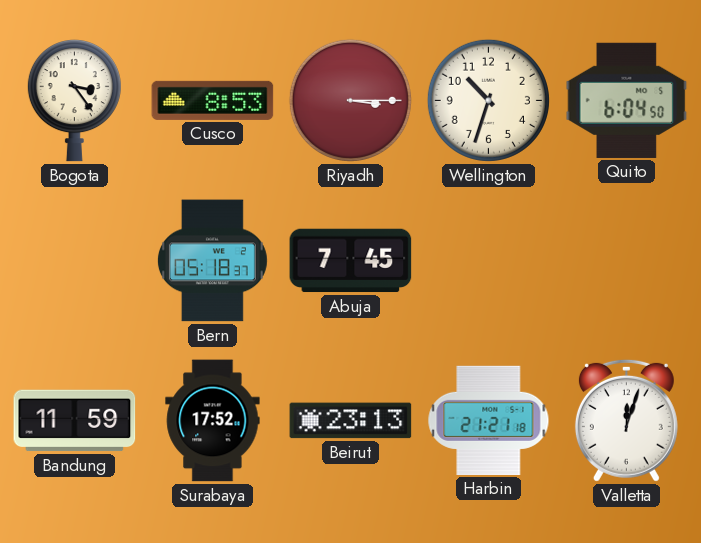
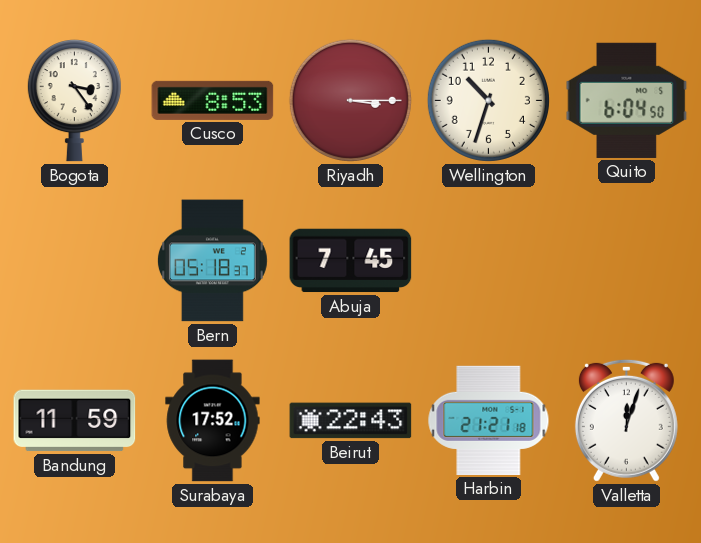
Beirut: 23:13 -> 22:43
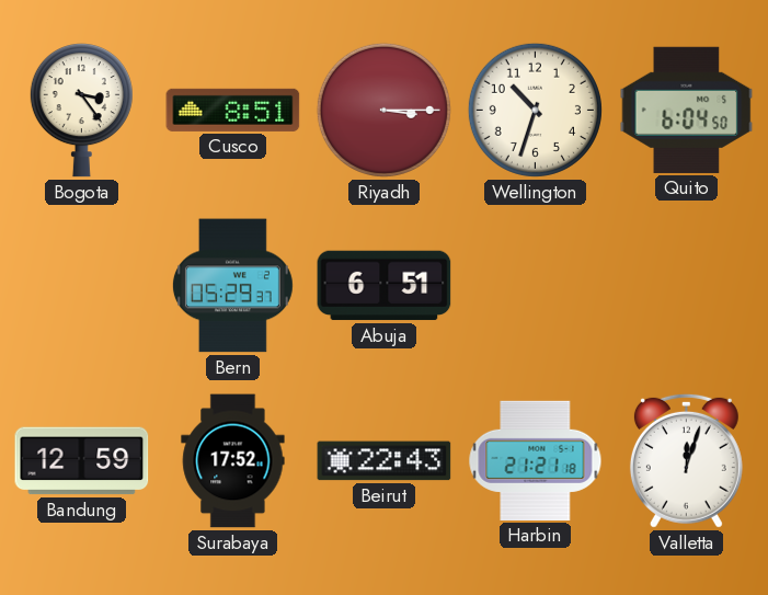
Cusco: 8:53 -> 8:51
Bern: 05:18 -> 05:29
Abuja: 7:45 -> 6:51
Bandung: 11:59 -> 12:59
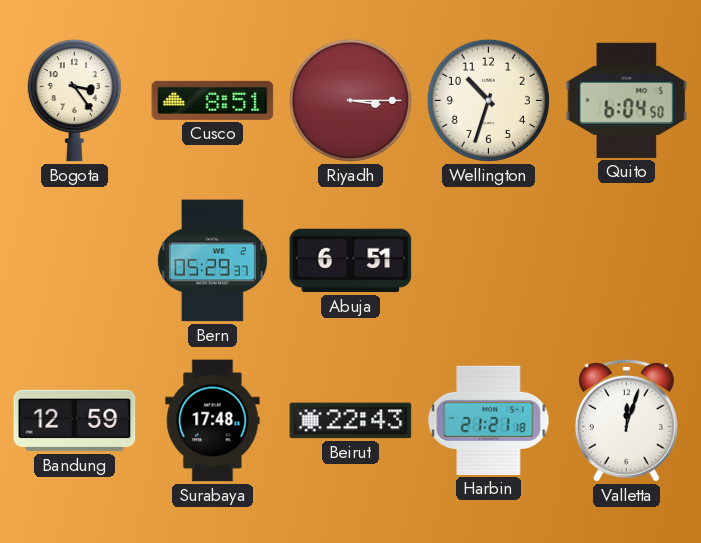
Surabaya: 17:52 -> 17:48
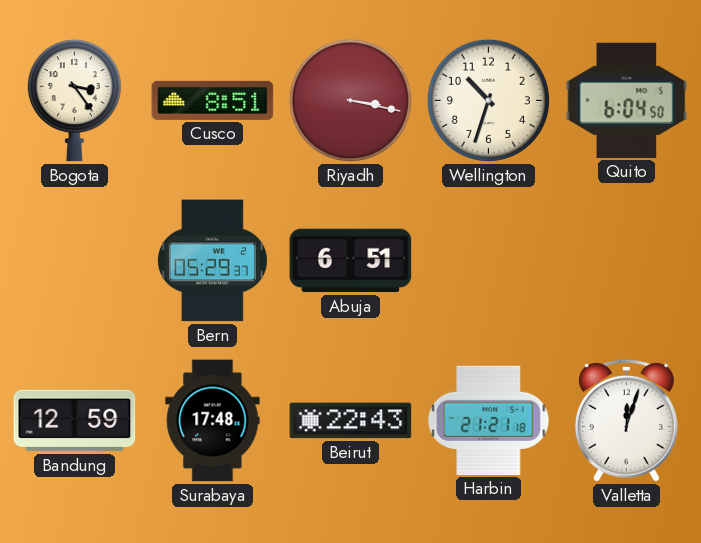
Riyadh: 3:15 -> 3:17
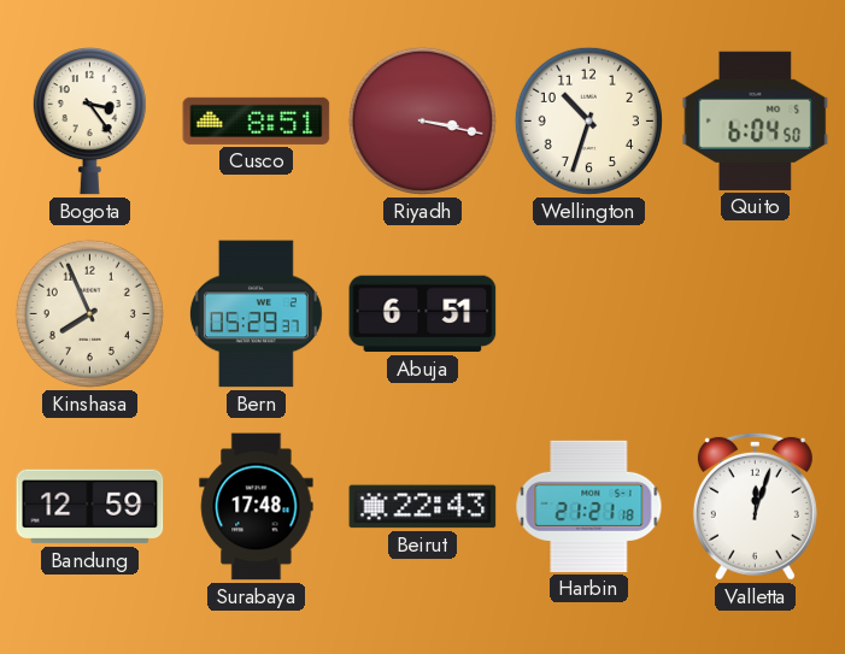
Kinshasa: none -> 7:56
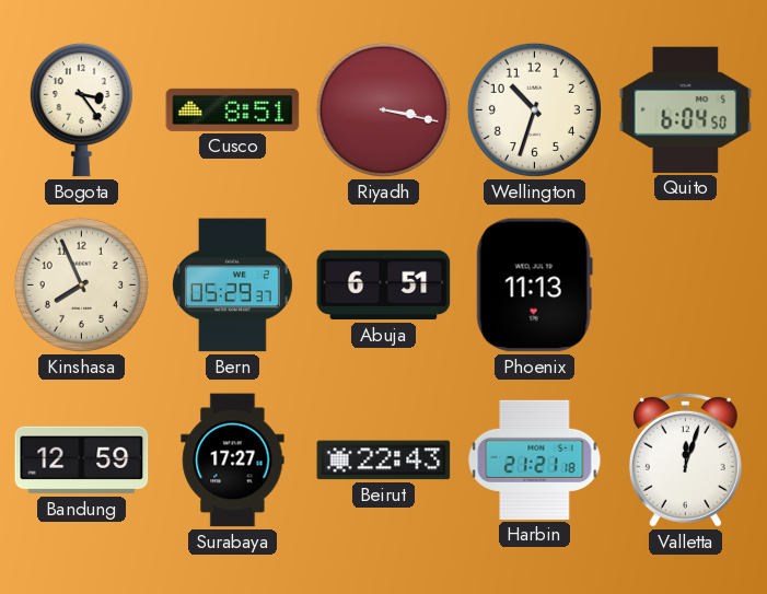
Phoenix: none -> 11:13
Surabaya: 17:48 -> 17:27
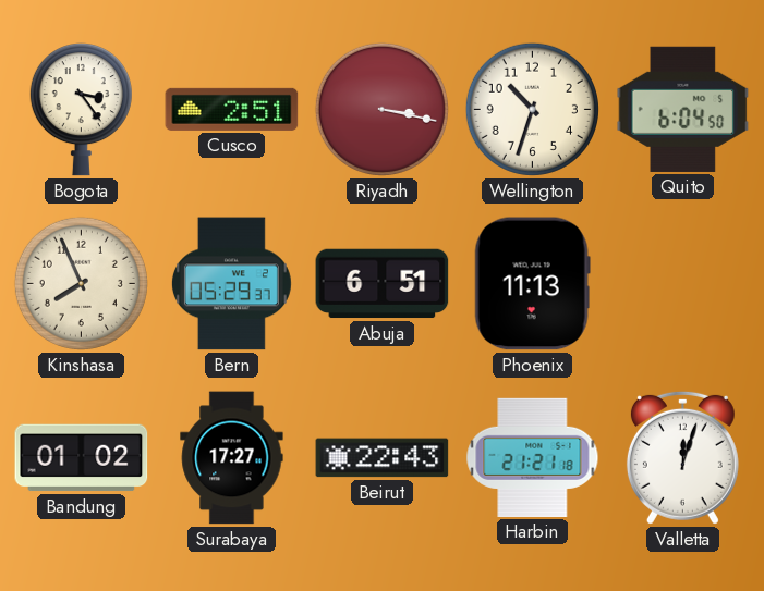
Cusco: 8:51 -> 2:51
Bandung: 12:59 -> 01:02
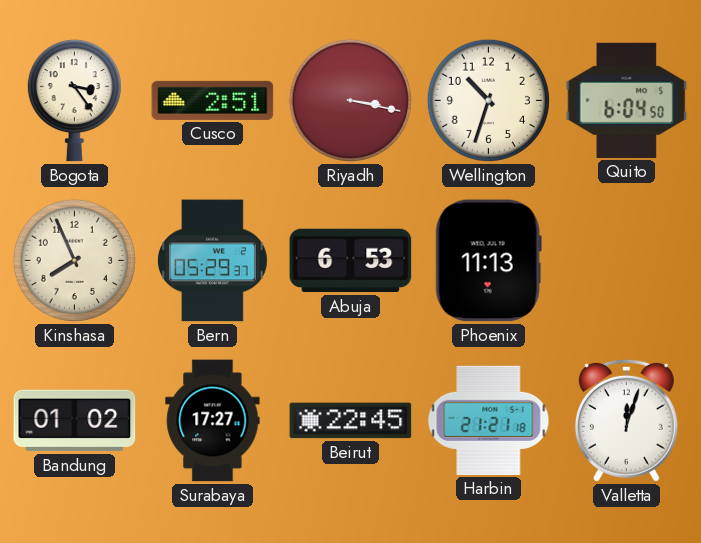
Abuja: 6:51 -> 6:53
Beirut: 22:43 -> 22:45
